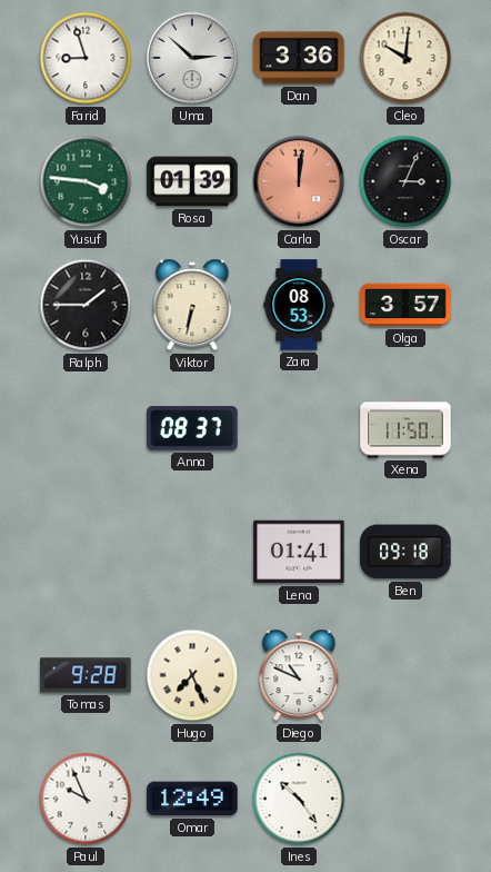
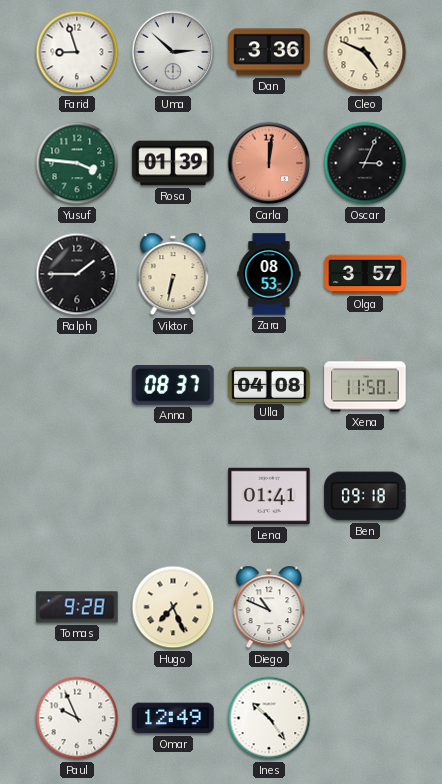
Cleo: 10:01 -> 4:49
Ulla: none -> 04:08
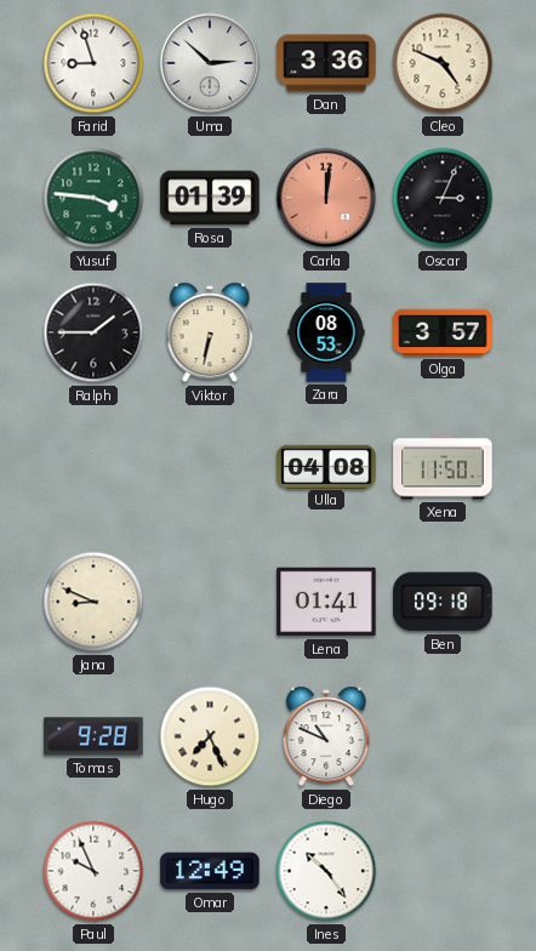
Anna: 08:37 -> none
Jana: none -> 8:49
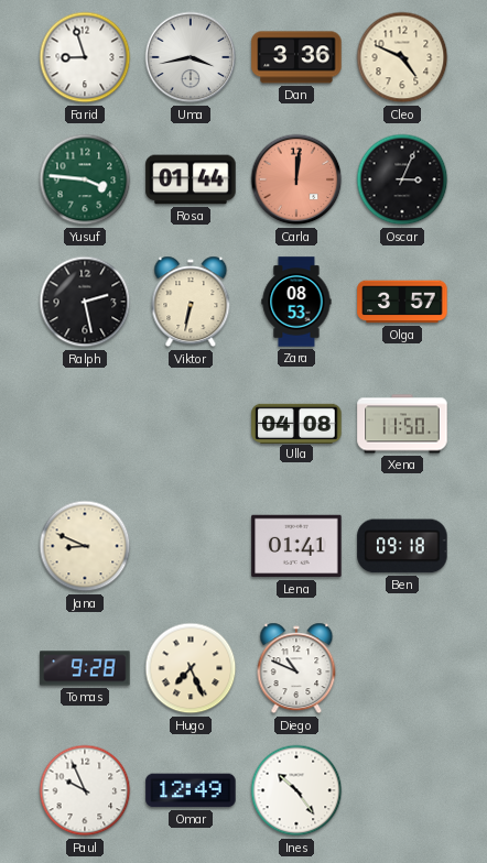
Uma: 2:52 -> 3:43
Rosa: 01:39 -> 01:44
Ralph: 1:45 -> 2:28
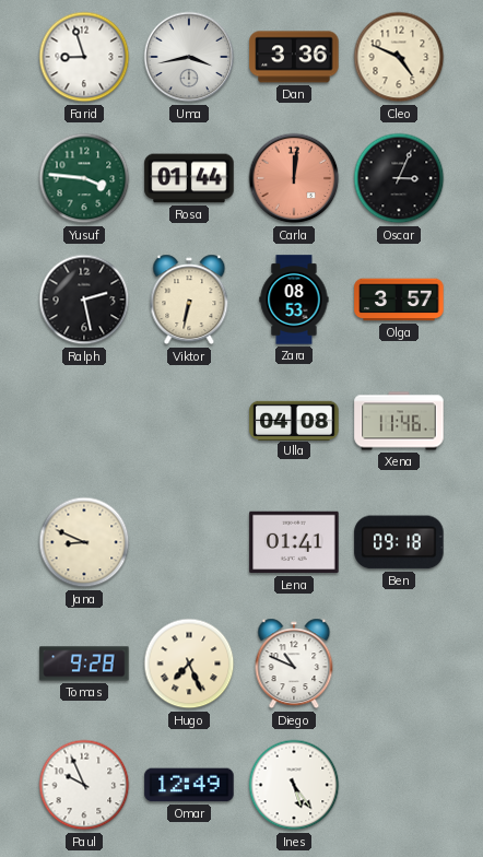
Xena: 11:50 -> 11:46
Ines: 10:24 -> 5:24
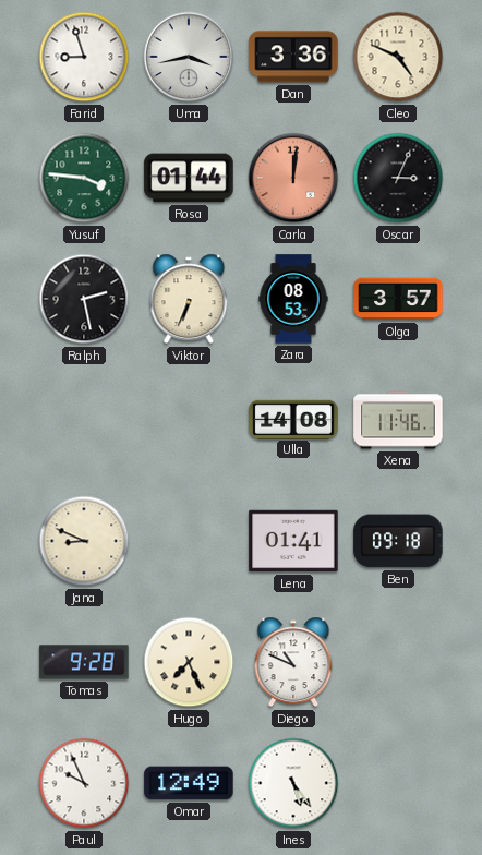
Viktor: 6:32 -> 6:34
Ulla: 04:08 -> 14:08
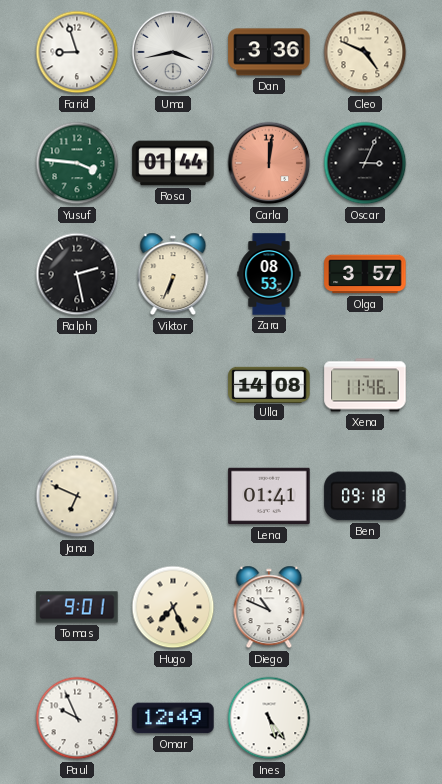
Jana: 8:49 -> 6:49
Tomas: 9:28 -> 9:01
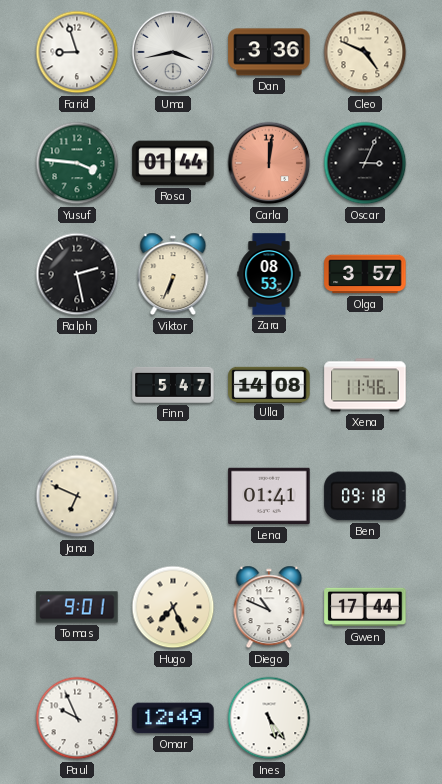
Finn: none -> 5:47
Gwen: none -> 17:44
